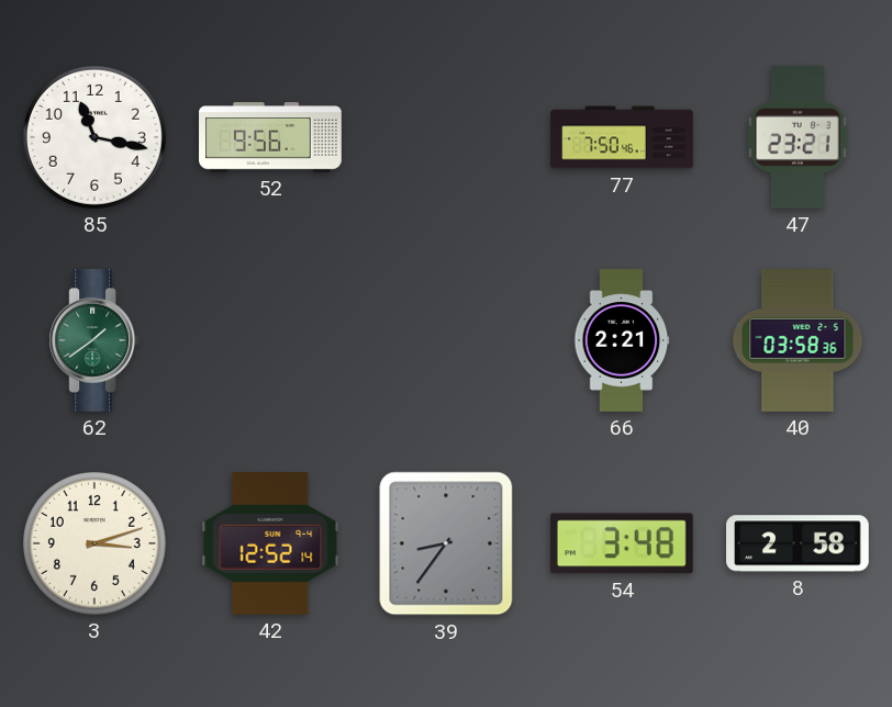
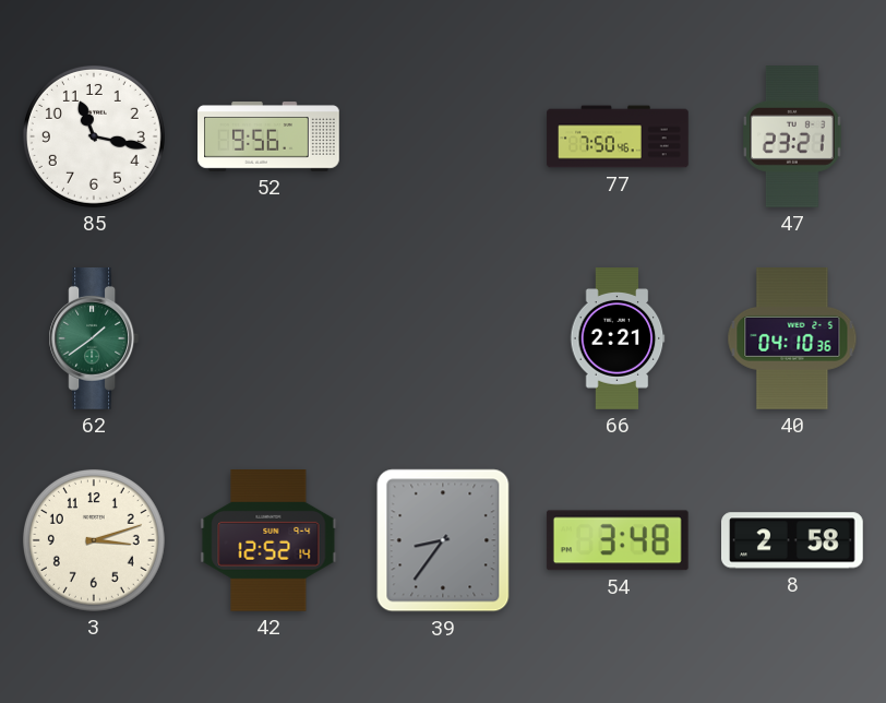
40: 03:58 -> 04:10
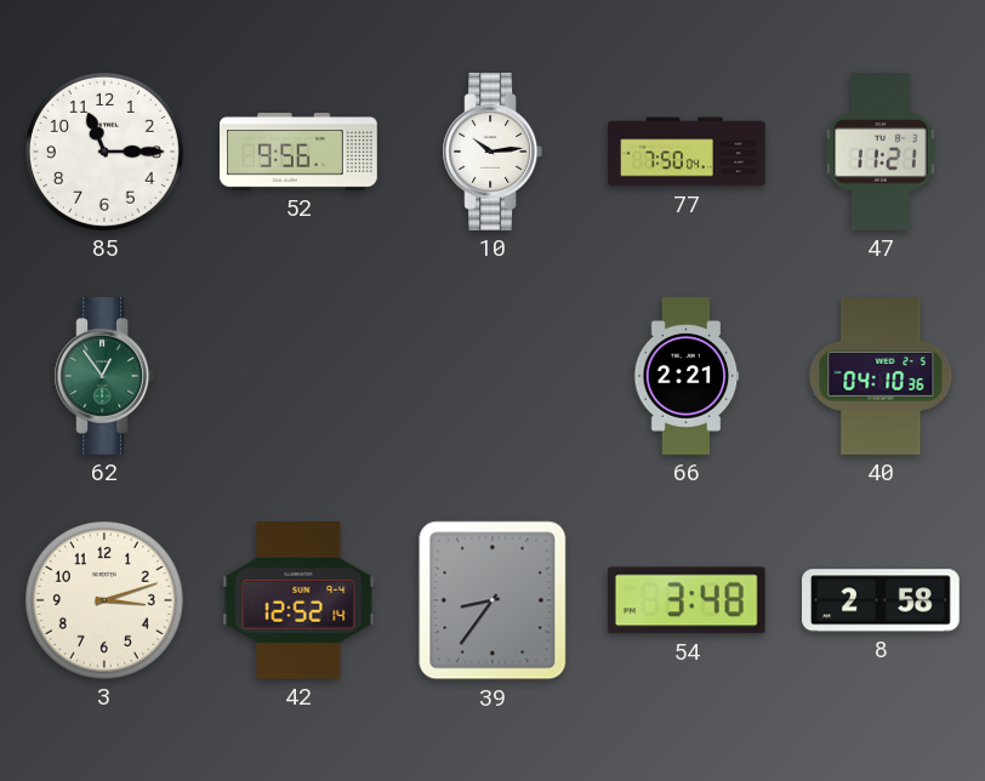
85: 11:17 -> 11:15
10: none -> 10:14
77: 7:50:46 -> 7:50:04
47: 23:21 -> 11:21
62: 1:39 -> 12:54
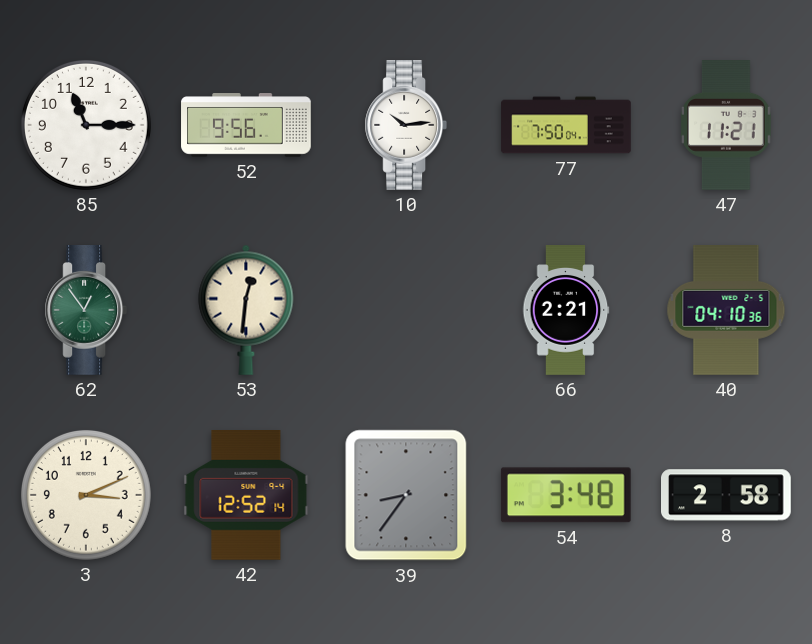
53: none -> 12:31
3: 3:12 -> 3:11
